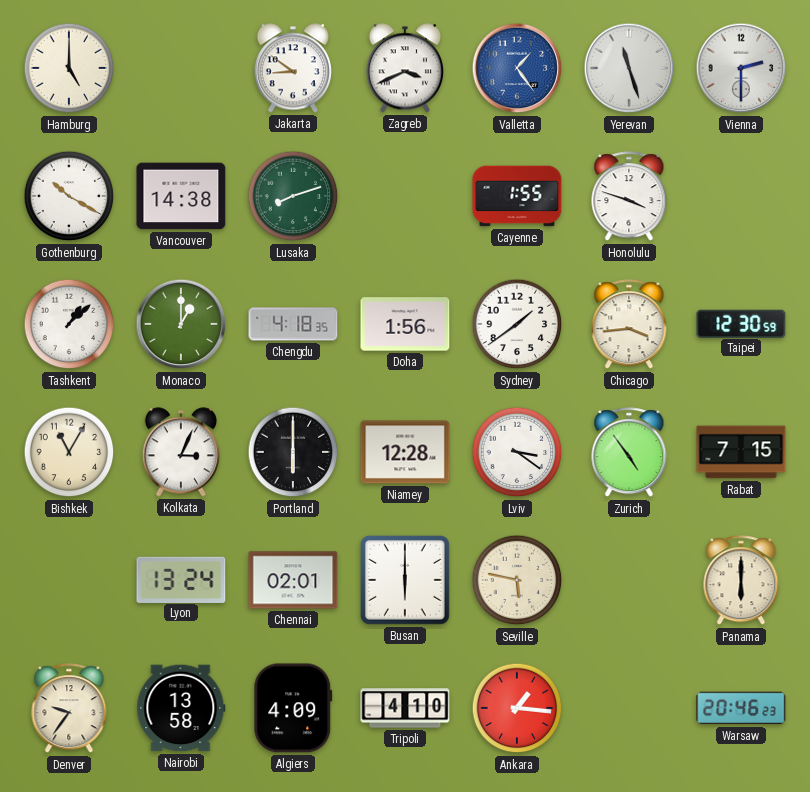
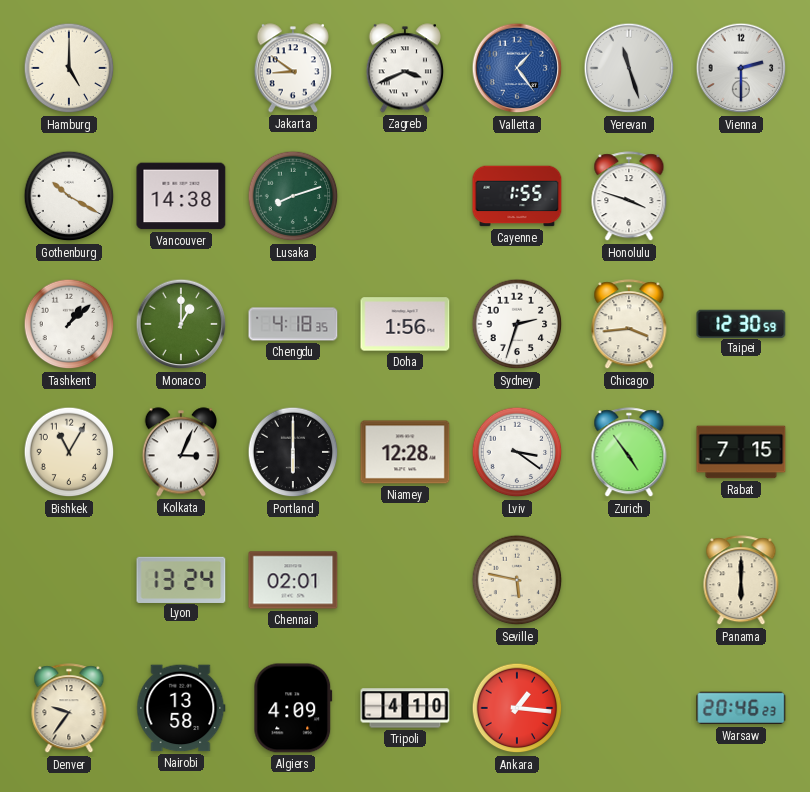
Sydney: 1:39 -> 2:33
Busan: 6:00 -> none
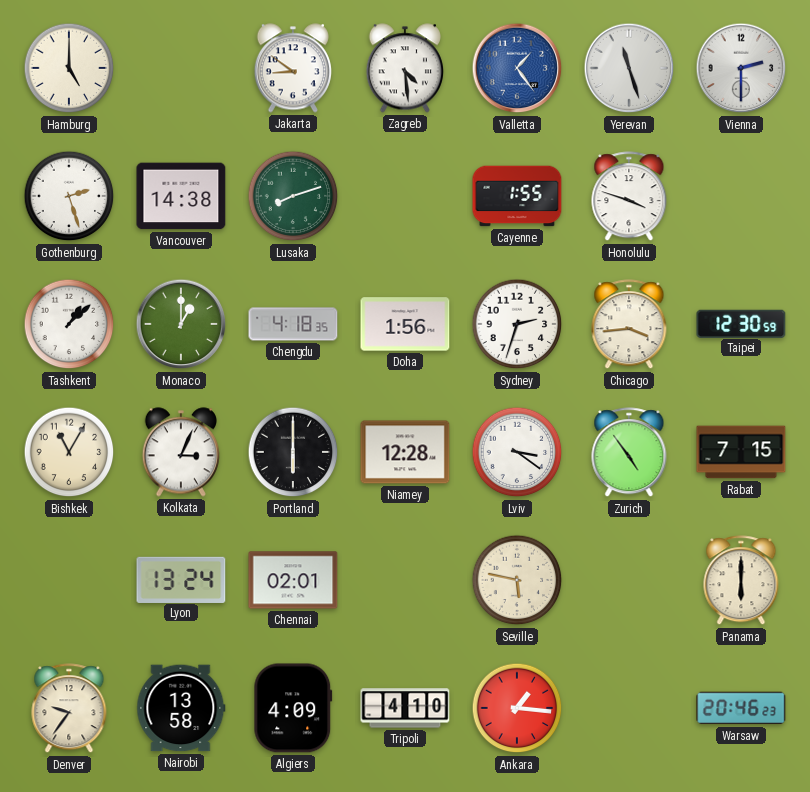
Zagreb: 3:41 -> 4:29
Gothenburg: 10:20 -> 2:27
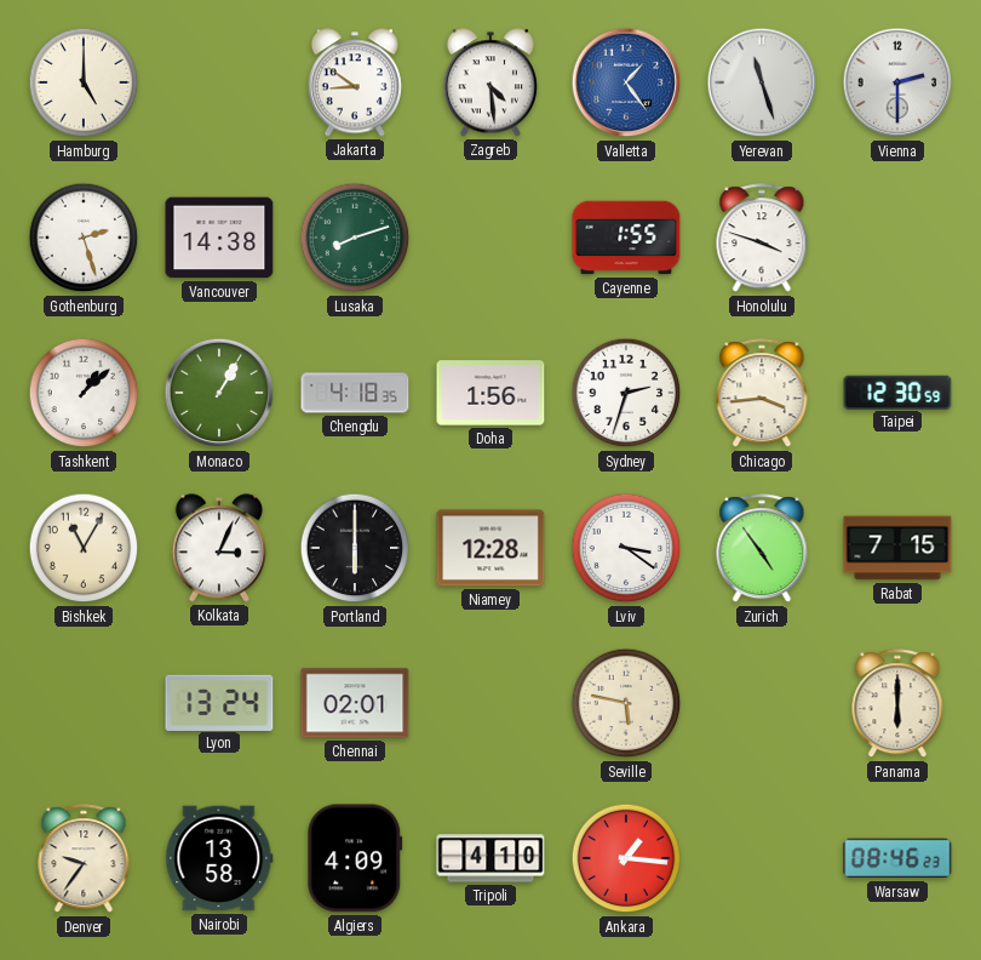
Monaco: 1:00 -> 1:05
Warsaw: 20:46 -> 08:46
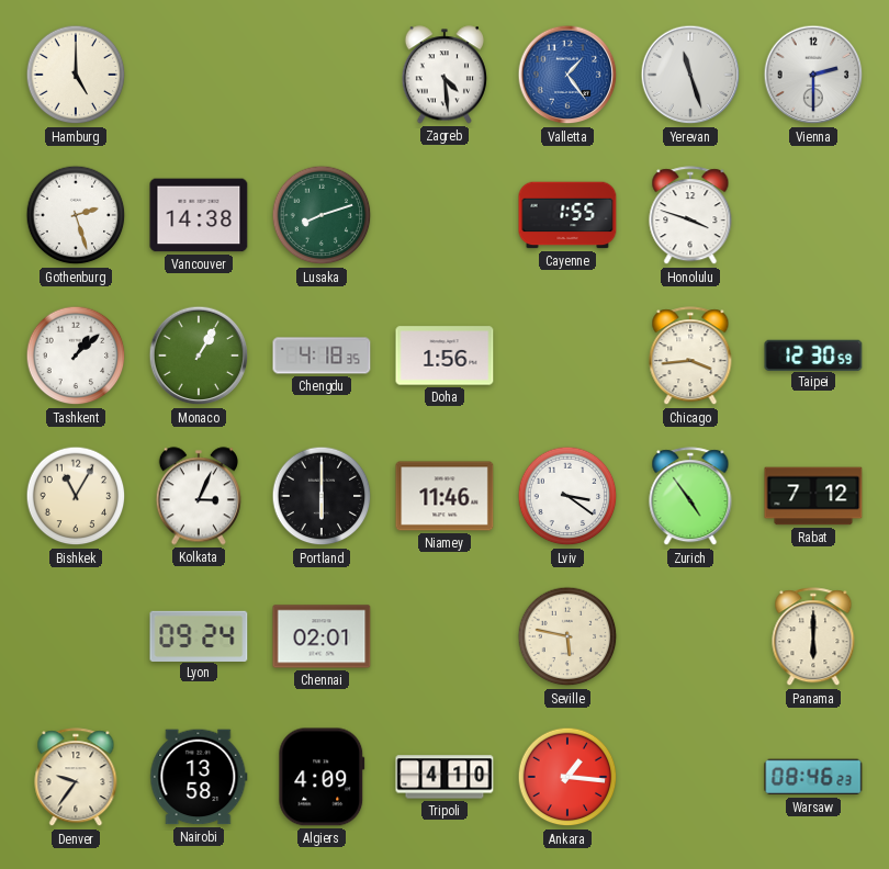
Jakarta: 8:51 -> none
Sydney: 2:33 -> none
Niamey: 12:28 -> 11:46
Rabat: 7:15 -> 7:12
Lyon: 13:24 -> 09:24
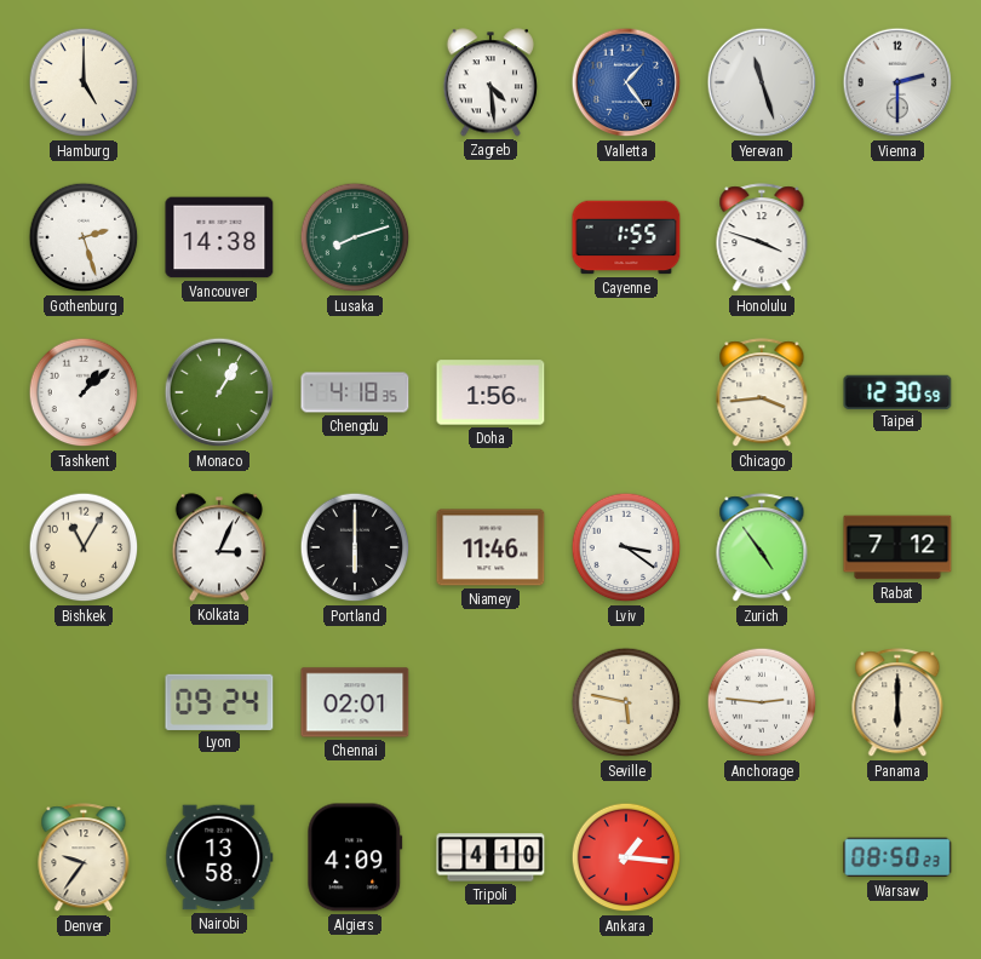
Anchorage: none -> 2:46
Warsaw: 08:46 -> 08:50
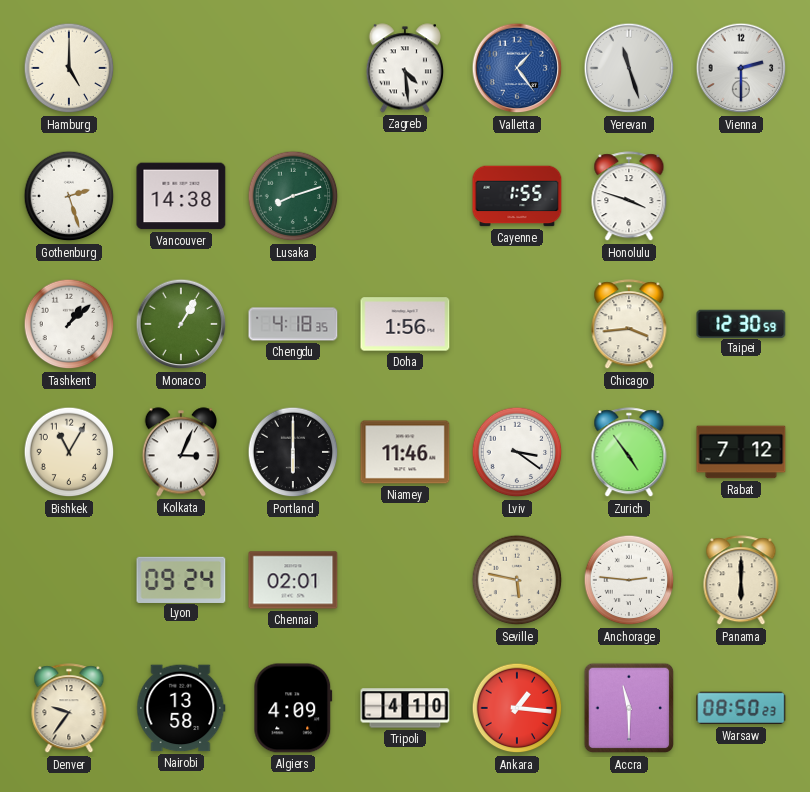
Accra: none -> 11:30
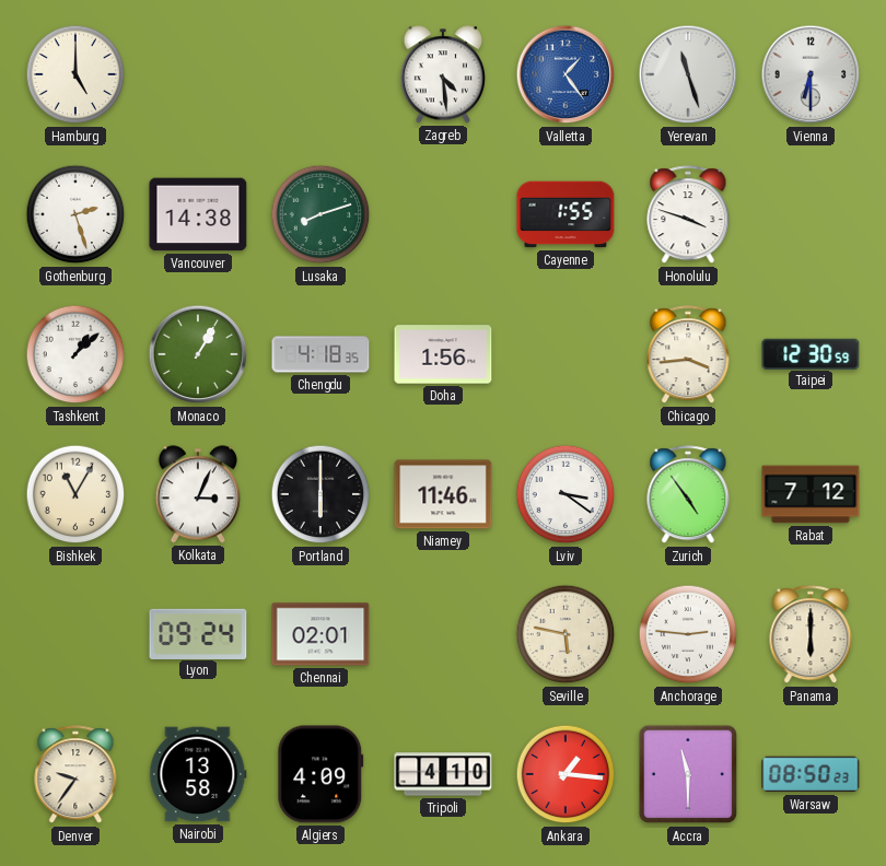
Vienna: 2:30 -> 6:30
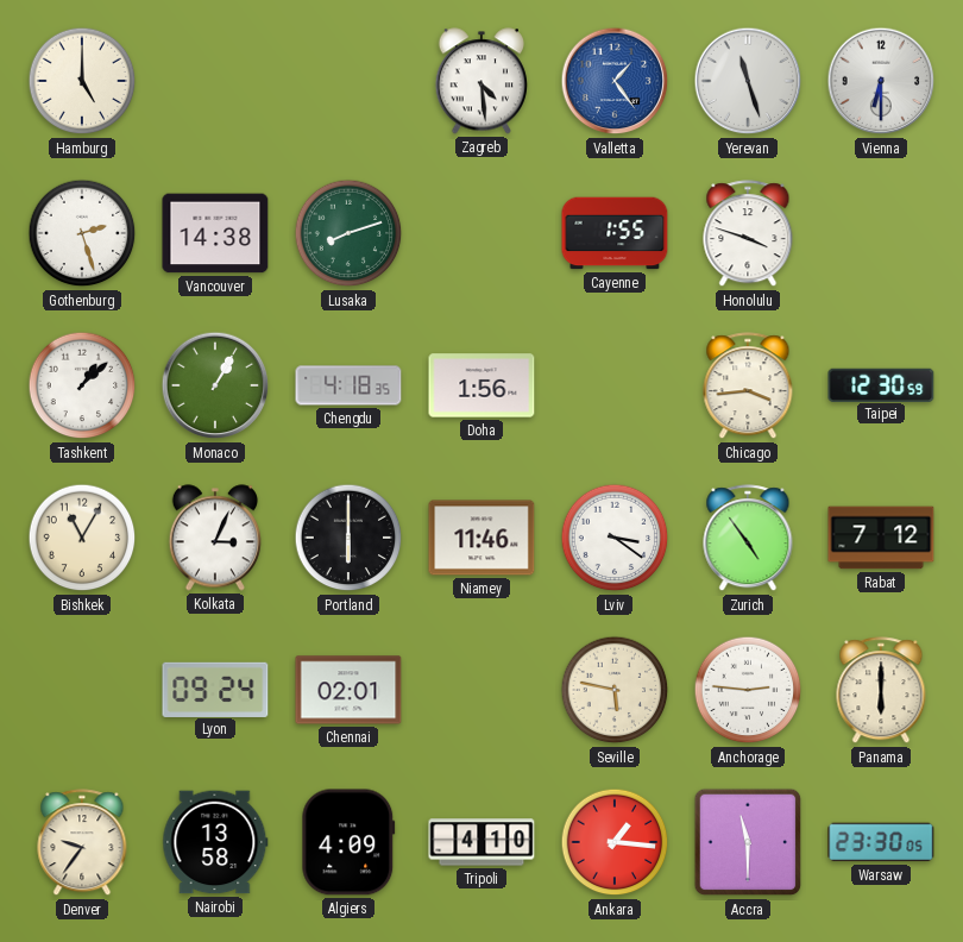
Warsaw: 08:50 -> 23:30
